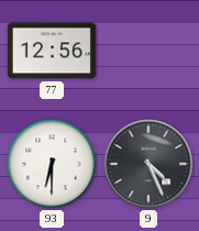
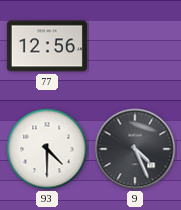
93: 6:30 -> 4:30
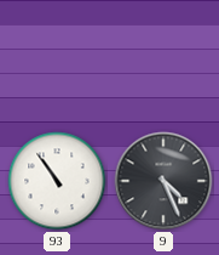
77: 12:56 -> none
93: 4:30 -> 10:54
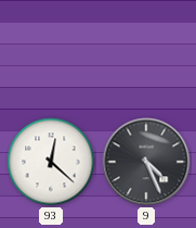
93: 10:54 -> 12:22
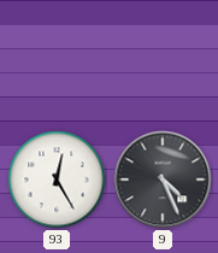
93: 12:22 -> 12:25
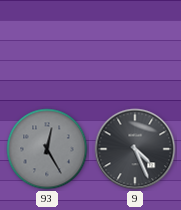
93 dial: white -> grey
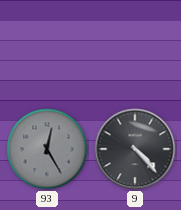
9: 4:26 -> 4:23
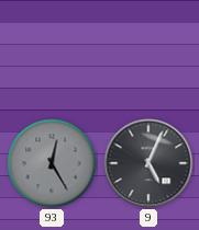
9: 4:23 -> 5:04
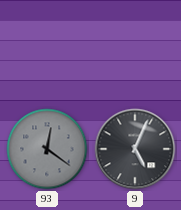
93: 12:25 -> 12:21
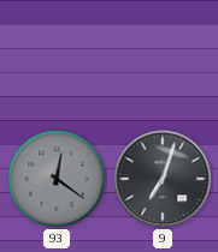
9: 5:04 -> 7:03
